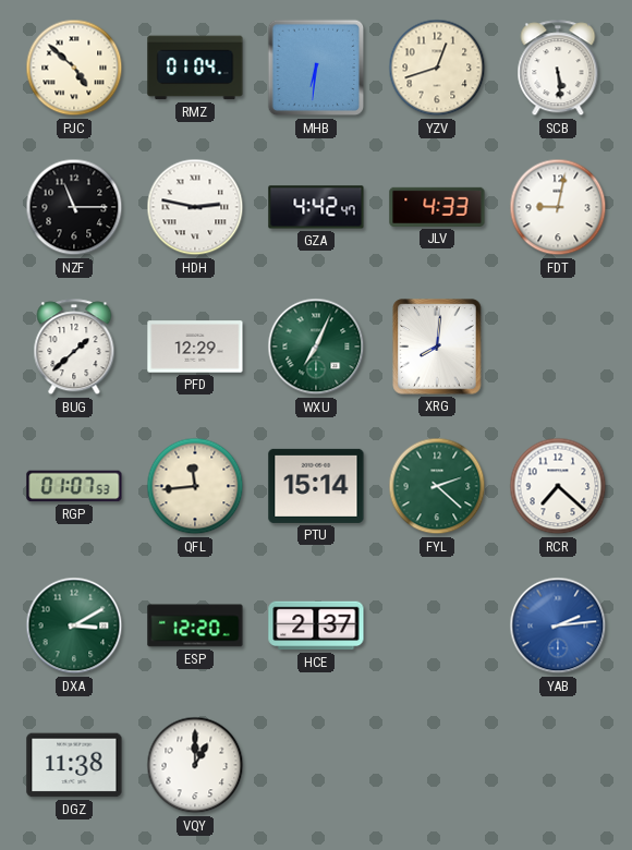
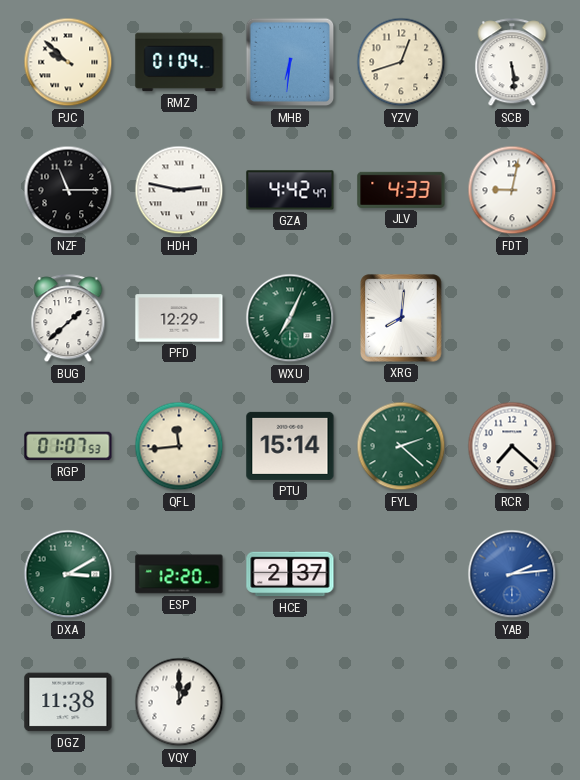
PJC: 4:52 -> 9:52
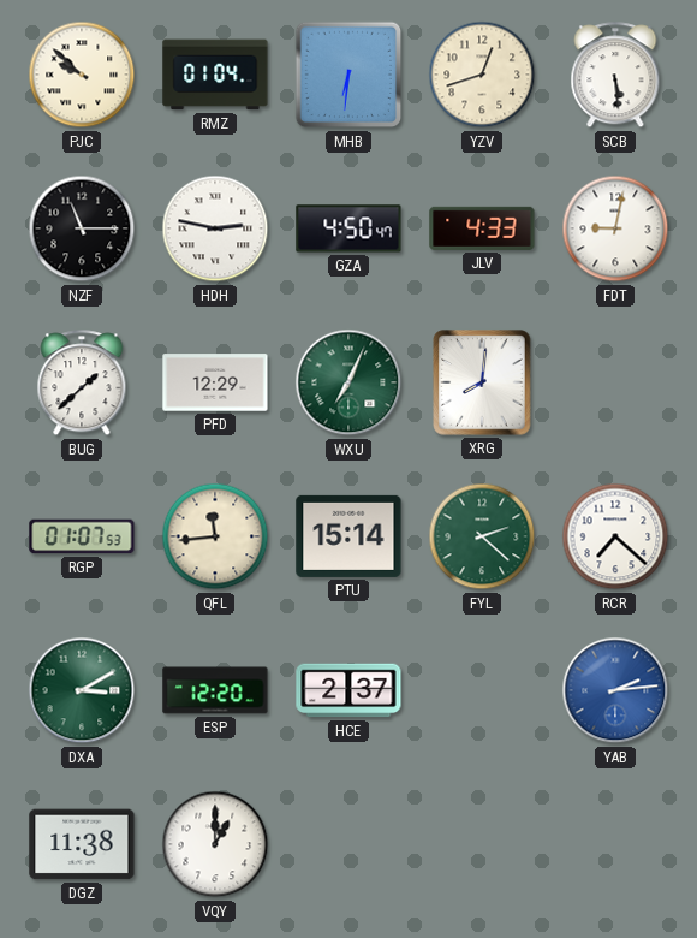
GZA: 4:42 -> 4:50
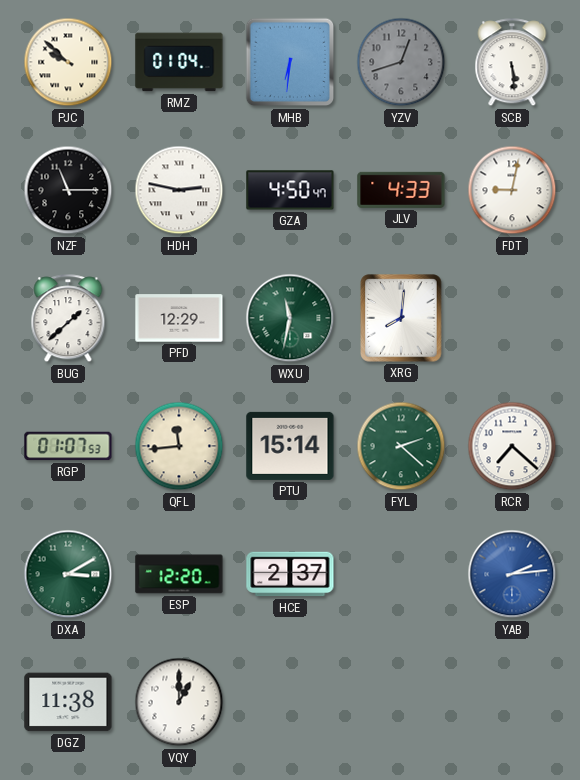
YZV dial: cream -> grey
WXU: 7:04 -> 11:32
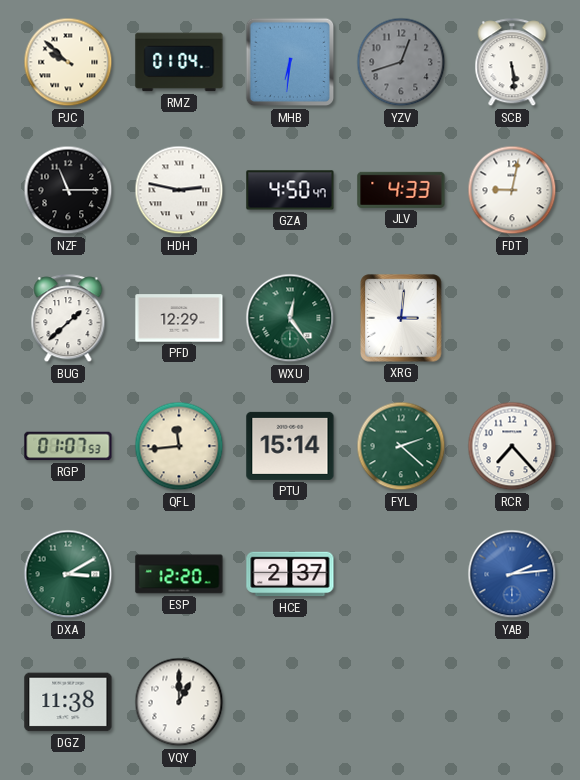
WXU: 11:32 -> 12:24
XRG: 8:01 -> 3:01
RCR: 7:22 -> 7:23
